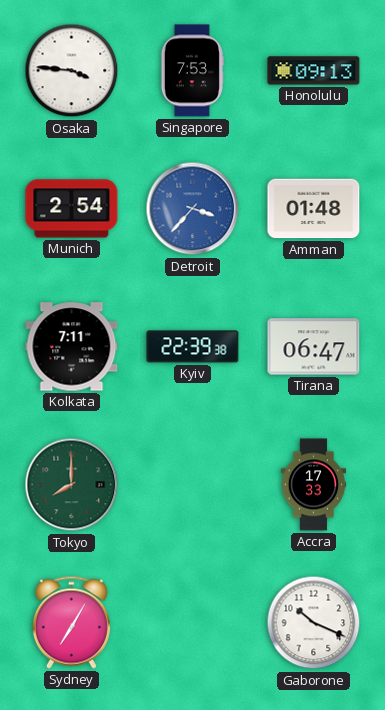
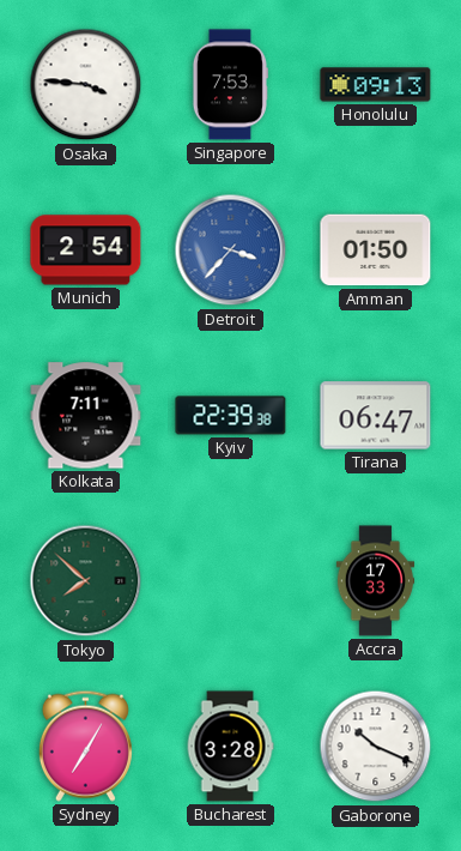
Amman: 01:48 -> 01:50
Tokyo: 8:00 -> 7:52
Bucharest: none -> 3:28
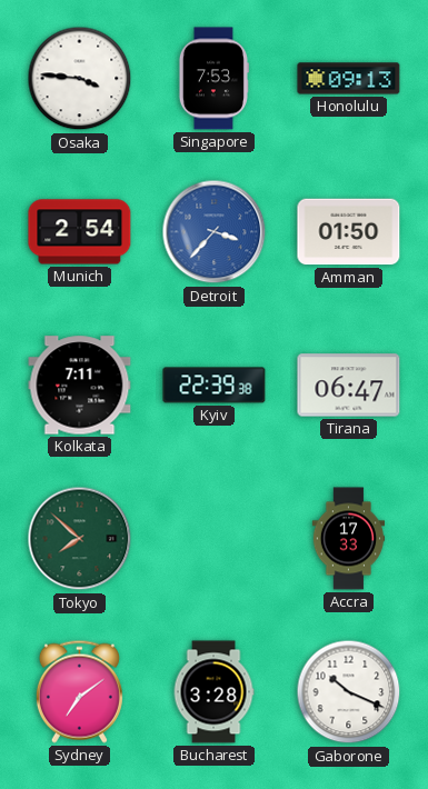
Sydney: 7:05 -> 7:09
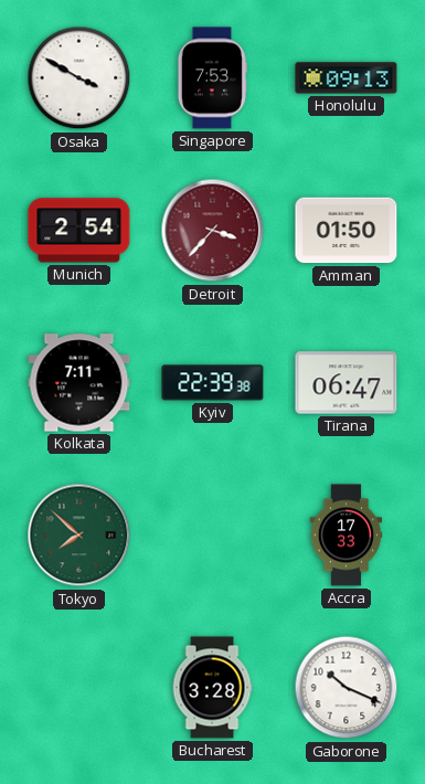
Osaka: 3:46 -> 3:50
Detroit dial: blue -> burgundy
Sydney: 7:09 -> none
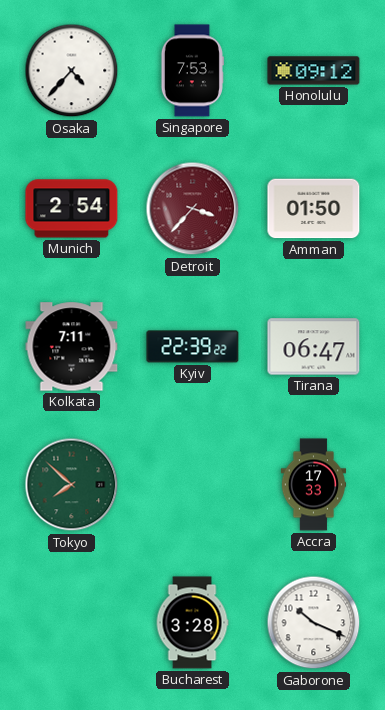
Osaka: 3:50 -> 4:37
Honolulu: 09:13 -> 09:12
Kyiv: 22:39:38 -> 22:39:22
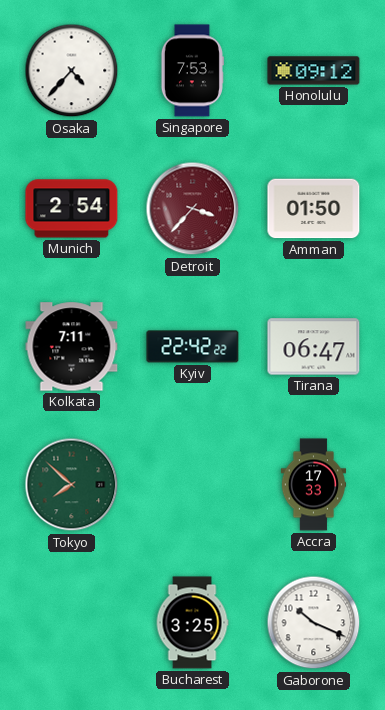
Kyiv: 22:39 -> 22:42
Bucharest: 3:28 -> 3:25
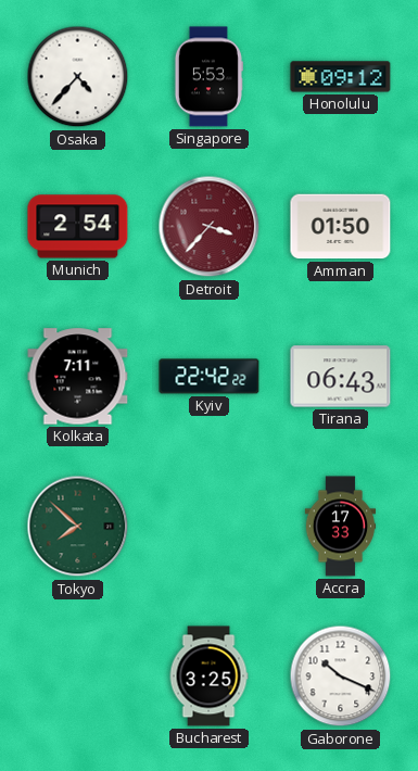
Singapore: 7:53 -> 5:53
Tirana: 06:47 -> 06:43
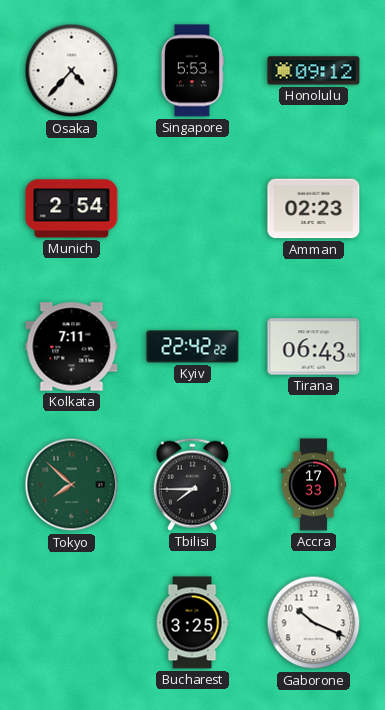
Detroit: 3:37 -> none
Amman: 01:50 -> 02:23
Tbilisi: none -> 7:45
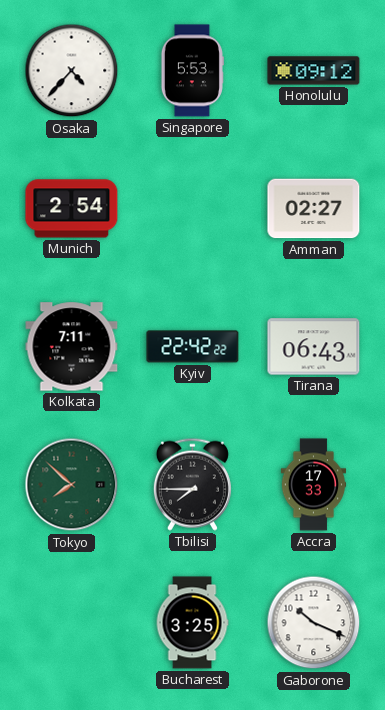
Amman: 02:23 -> 02:27
